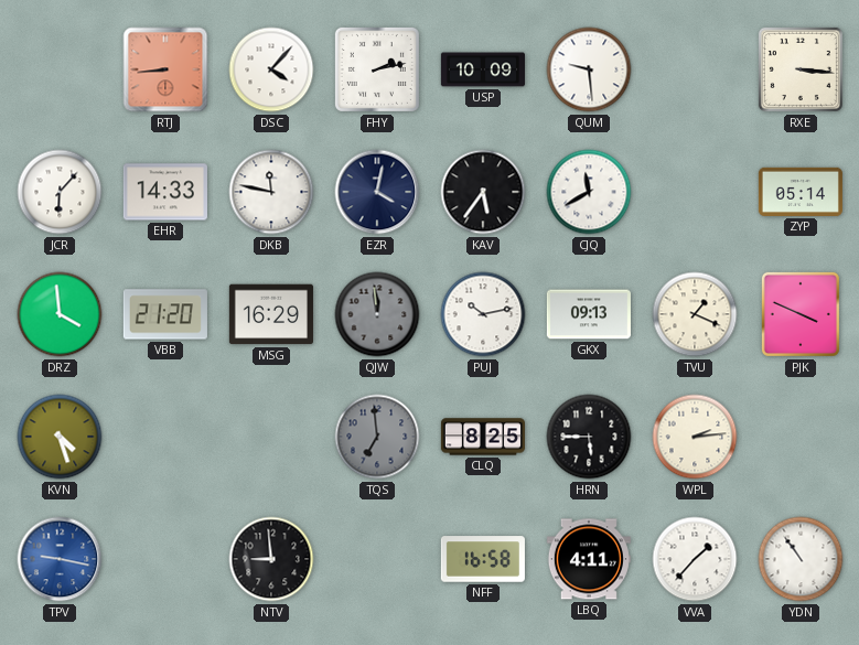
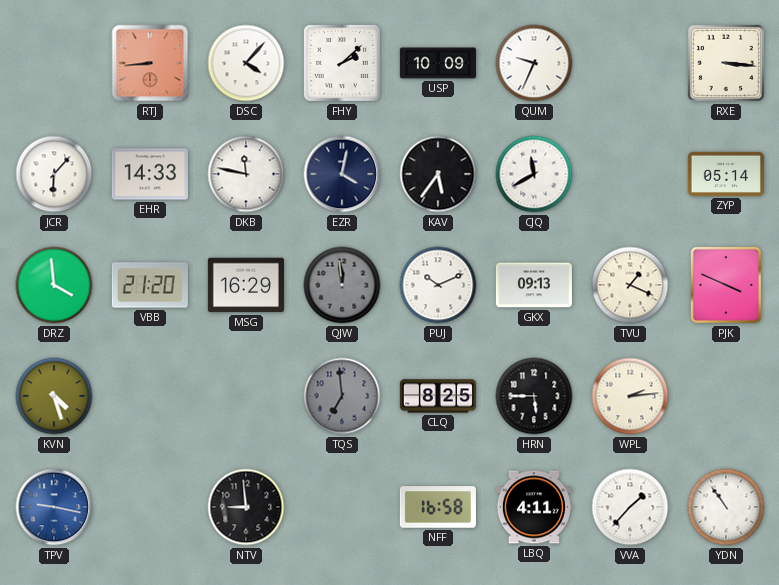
FHY: 2:13 -> 2:08
QUM: 9:29 -> 9:34
PUJ: 10:13 -> 10:11
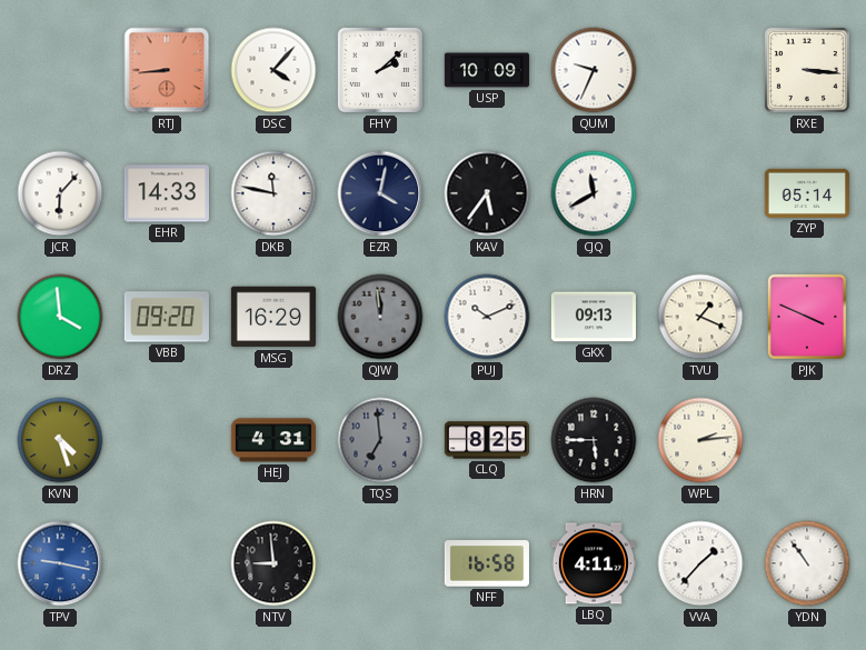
VBB: 21:20 -> 09:20
HEJ: none -> 4:31
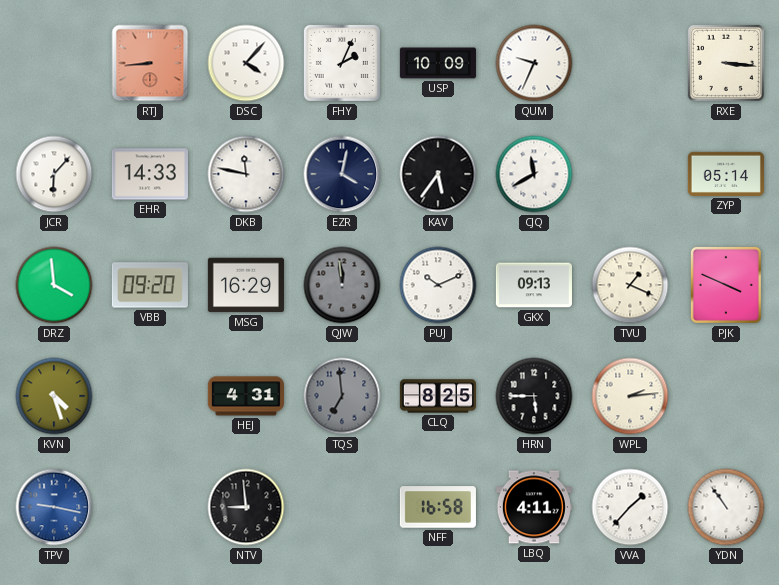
FHY: 2:08 -> 2:04
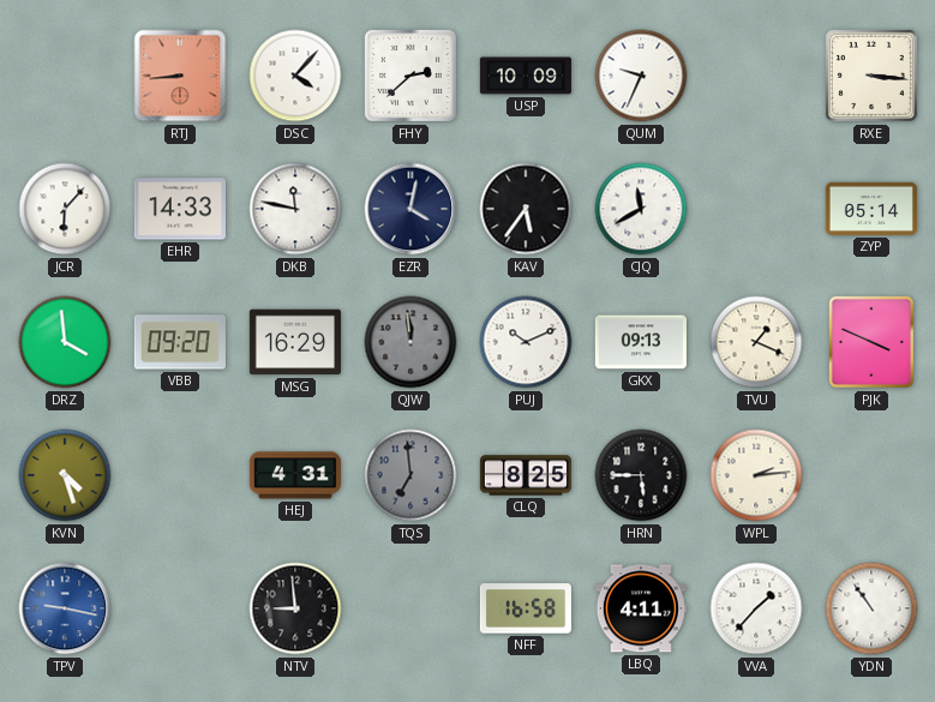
FHY: 2:04 -> 2:38
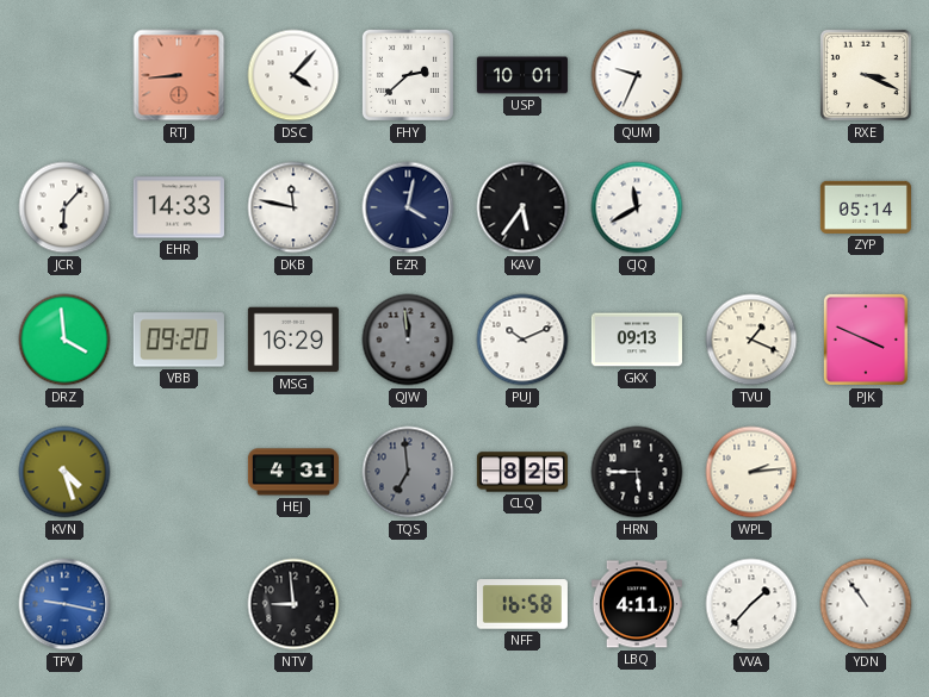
USP: 10:09 -> 10:01
RXE: 3:16 -> 3:19
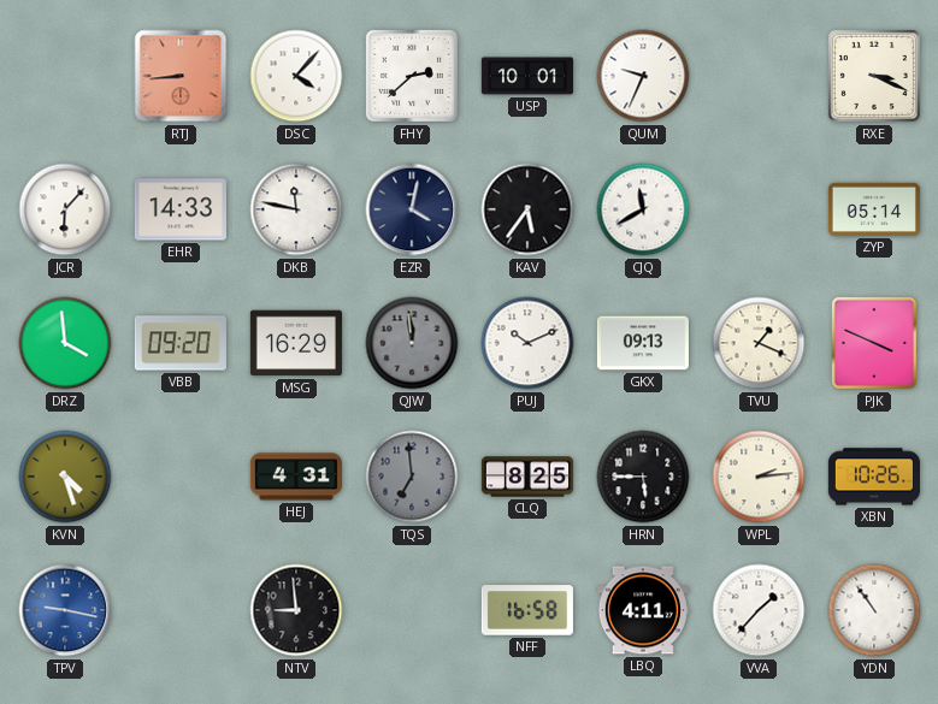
XBN: none -> 10:26
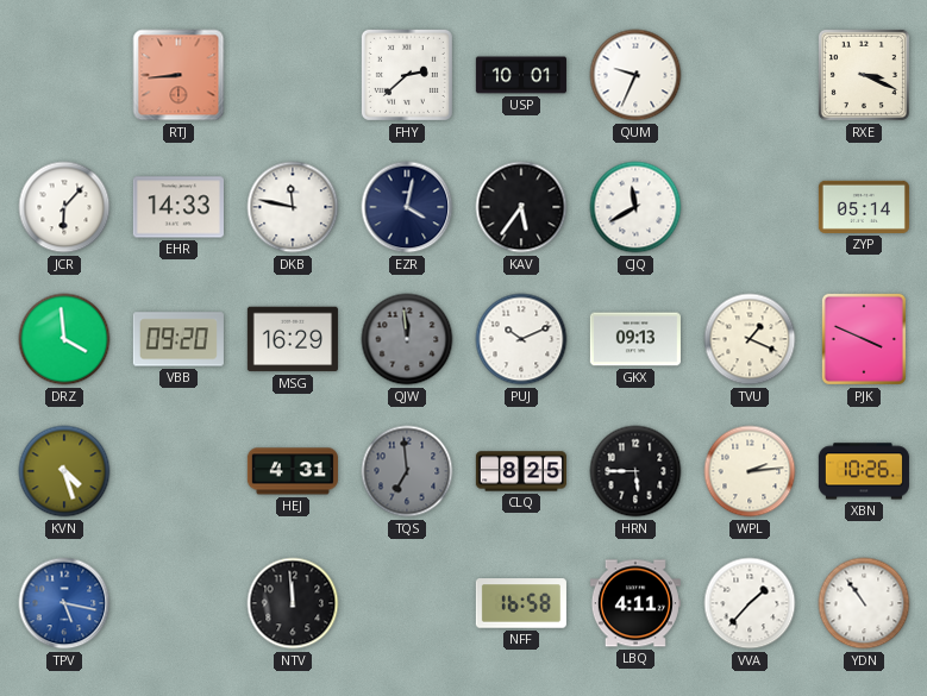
DSC: 4:07 -> none
TPV: 9:17 -> 5:17
NTV: 8:59 -> 11:59
